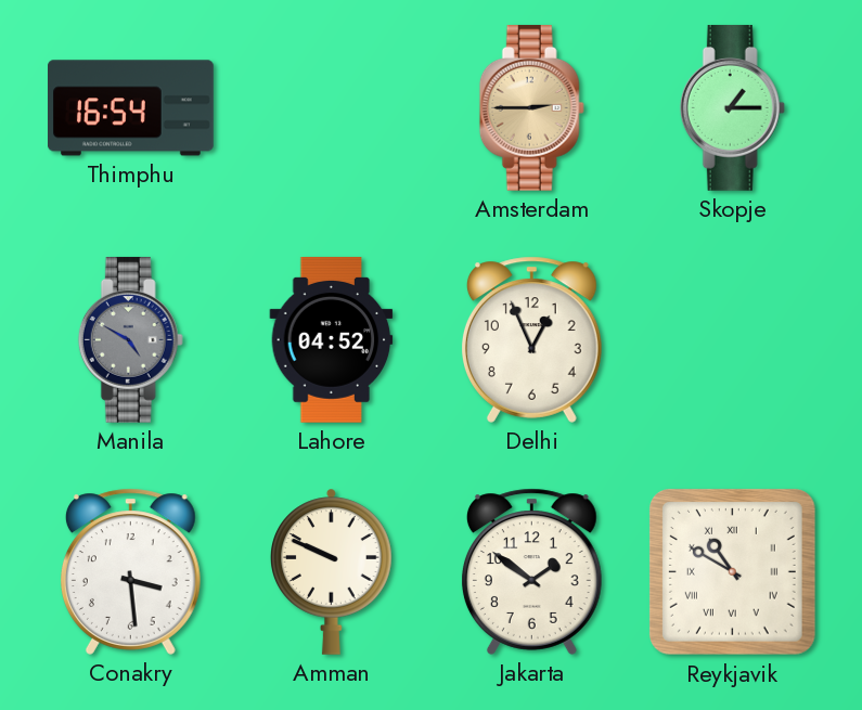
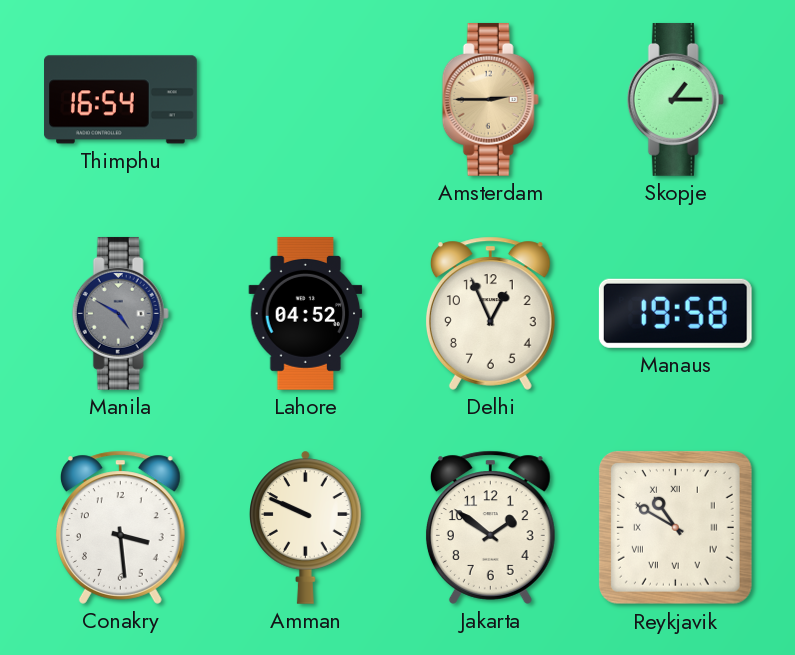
Manaus: none -> 19:58
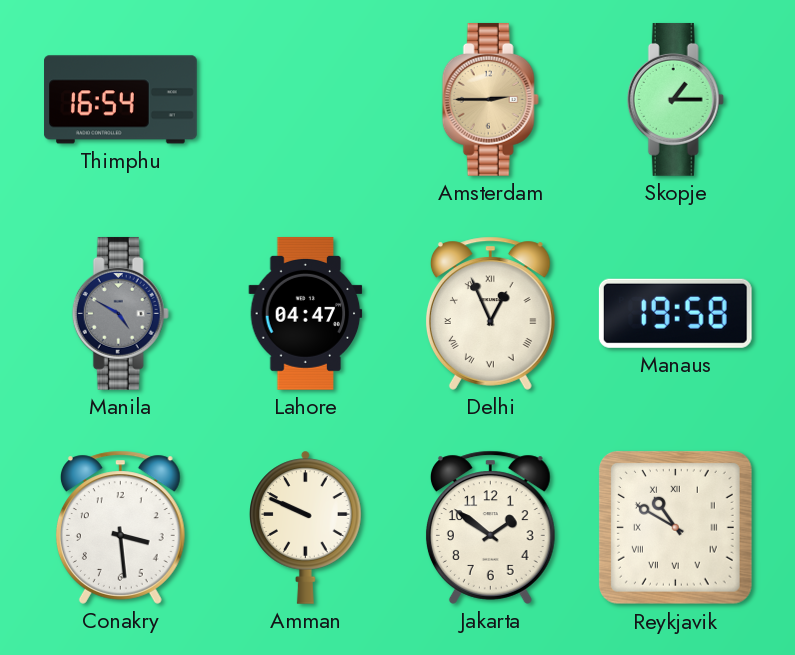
Lahore: 04:52 -> 04:47
Delhi numerals: Arabic -> Roman
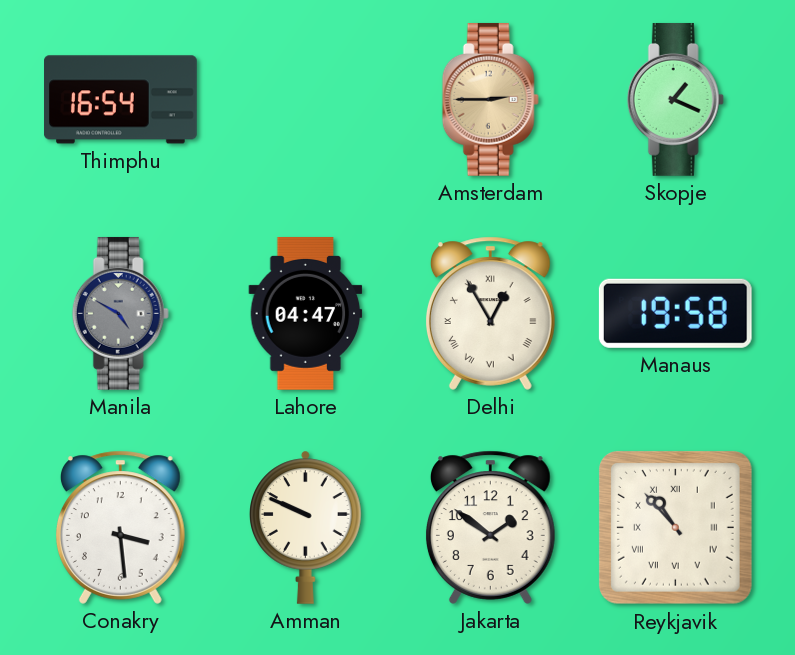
Skopje: 1:15 -> 1:19
Delhi: 12:56 -> 12:55
Reykjavik: 10:50 -> 10:53
